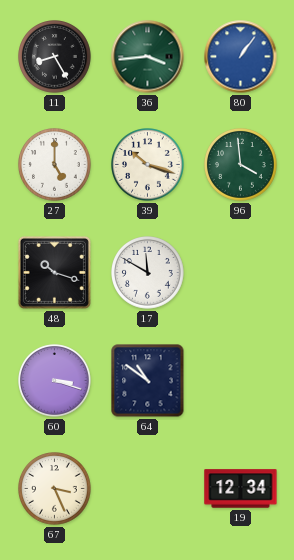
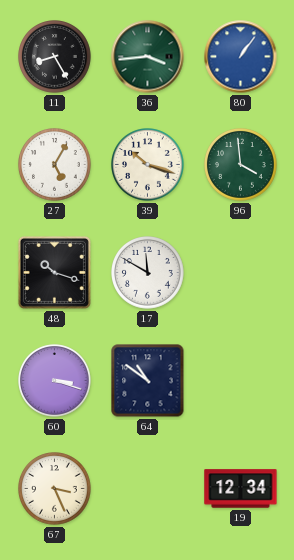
27: 5:00 -> 5:05
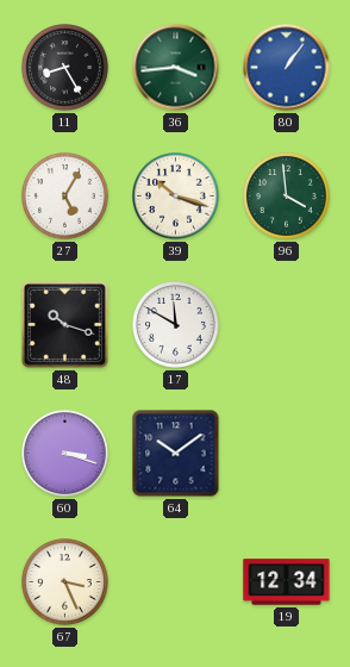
64: 10:51 -> 10:09
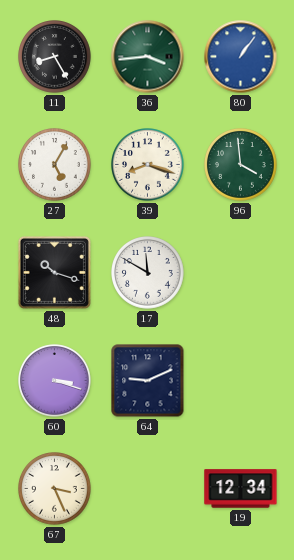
39: 10:18 -> 8:18
64: 10:09 -> 9:11
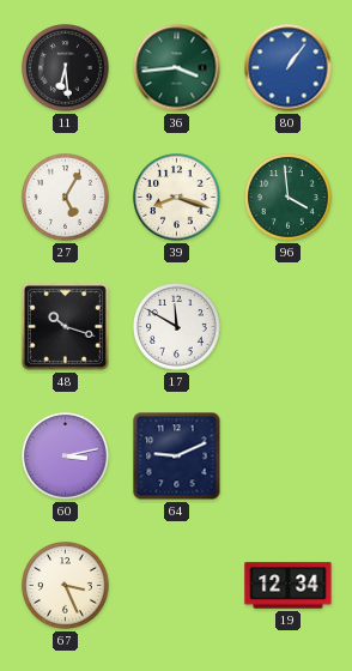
11: 8:25 -> 6:29
60: 3:18 -> 3:13
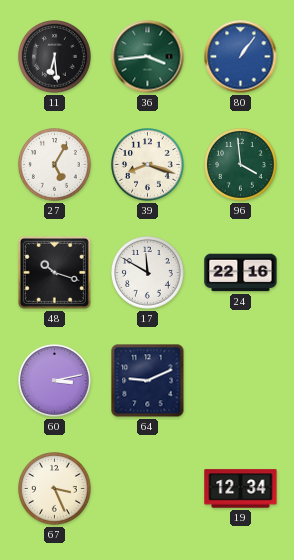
24: none -> 22:16
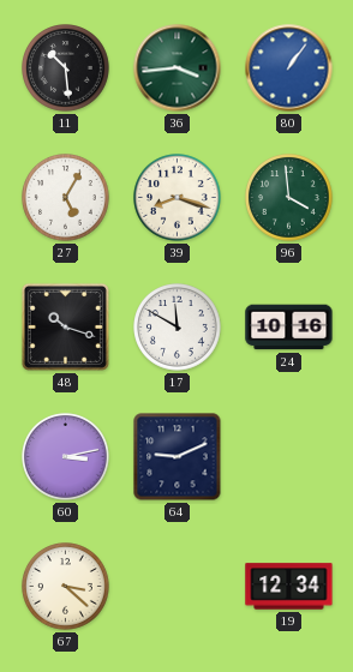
11: 6:29 -> 10:29
24: 22:16 -> 10:16
67: 3:26 -> 3:22
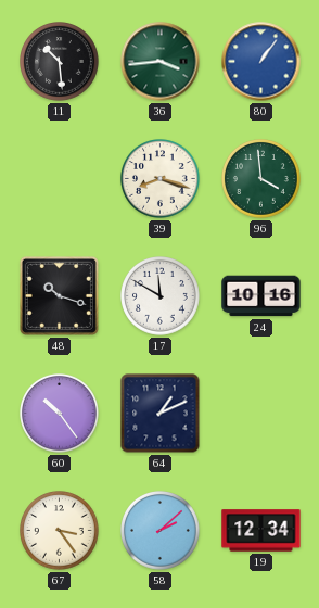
27: 5:05 -> none
60: 3:13 -> 10:24
64: 9:11 -> 1:11
67: 3:22 -> 3:24
58: none -> 2:08
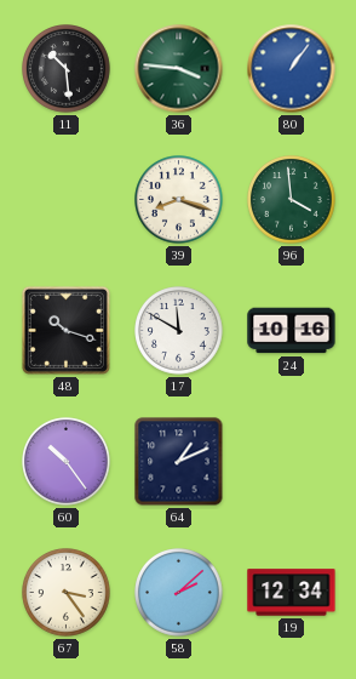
36: 3:44 -> 3:46
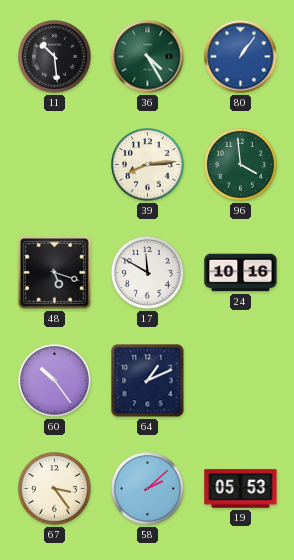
36: 3:46 -> 4:25
39: 8:18 -> 8:14
48: 10:18 -> 5:18
19: 12:34 -> 05:53
